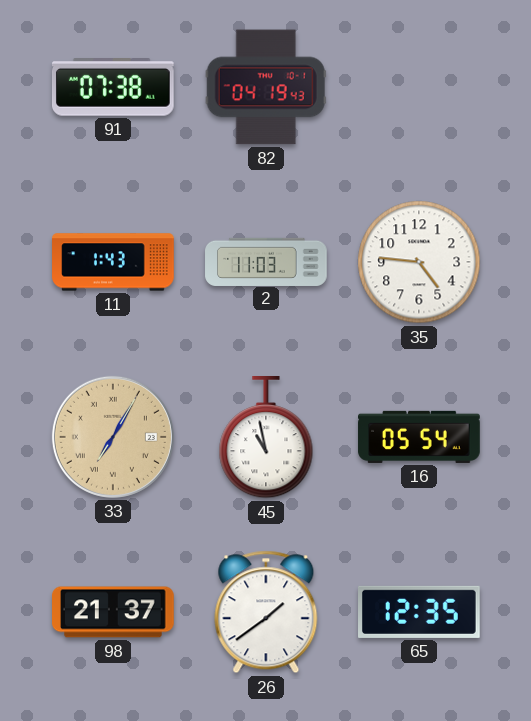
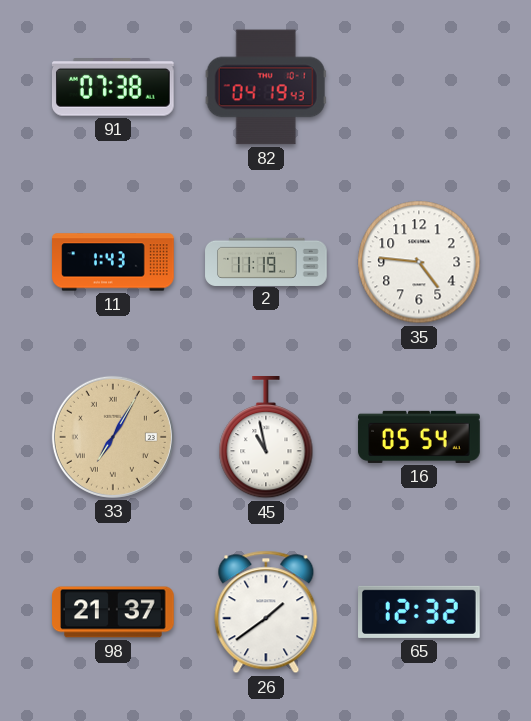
2: 11:03 -> 11:19
65: 12:35 -> 12:32
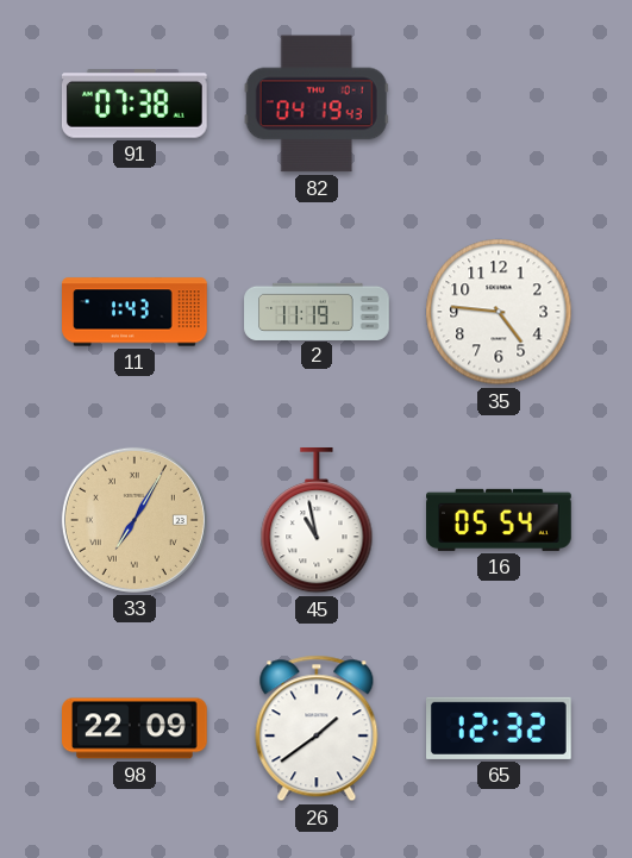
98: 21:37 -> 22:09
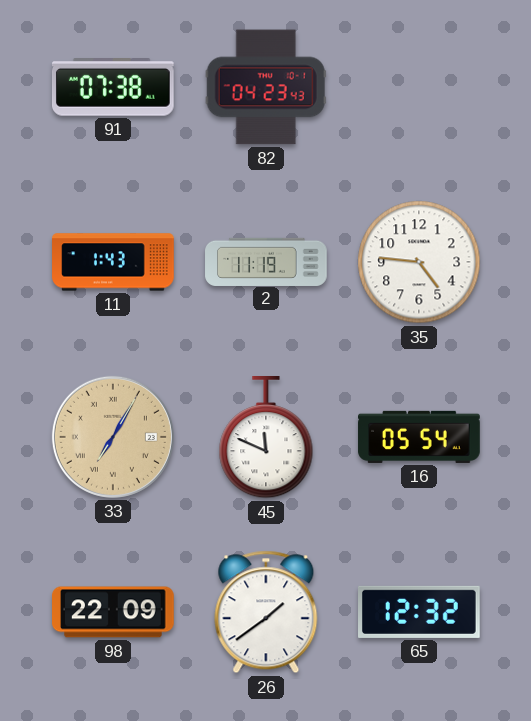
82: 04:19 -> 04:23
45: 10:58 -> 11:49
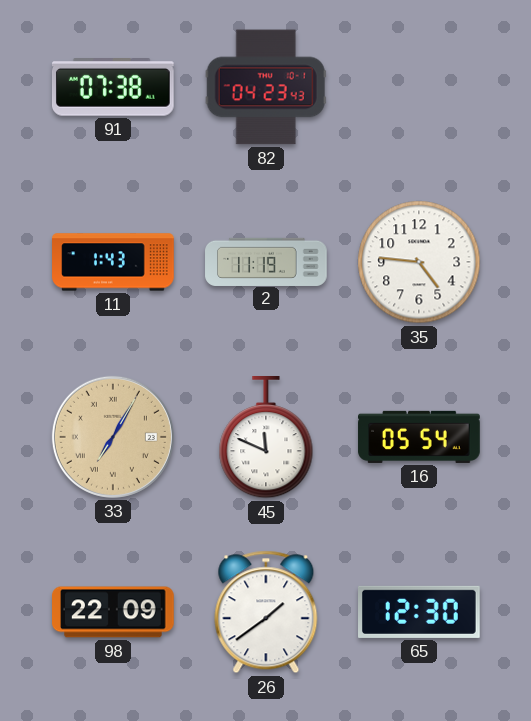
65: 12:32 -> 12:30
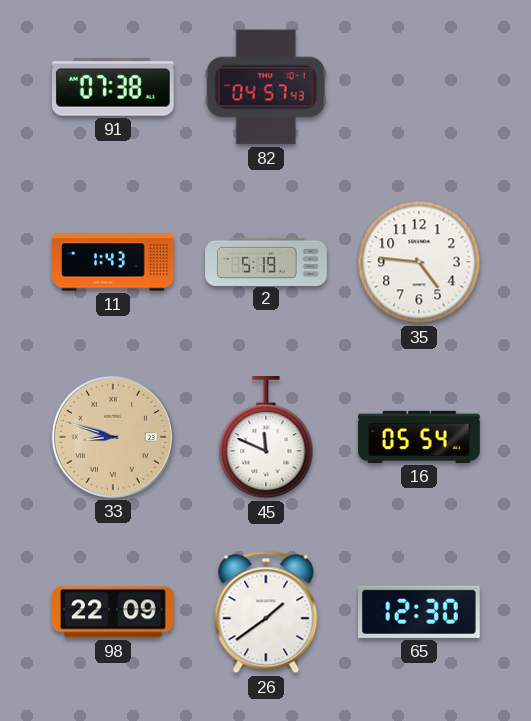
82: 04:23 -> 04:57
2: 11:19 -> 5:19
33: 7:05 -> 8:48
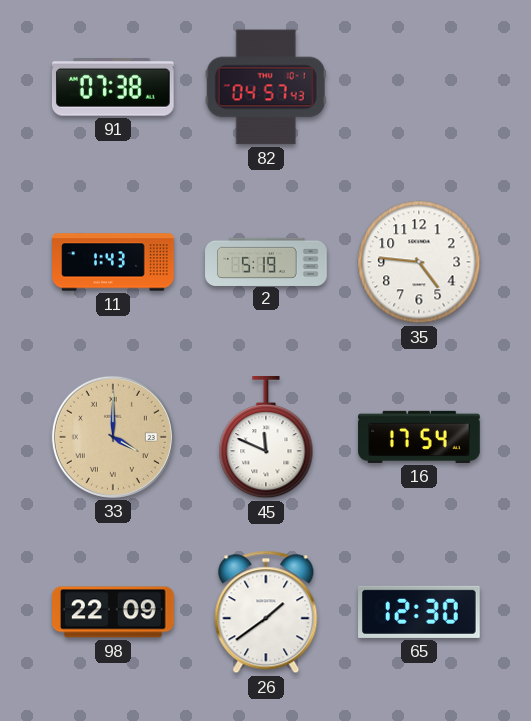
33: 8:48 -> 4:00
16: 05:54 -> 17:54
